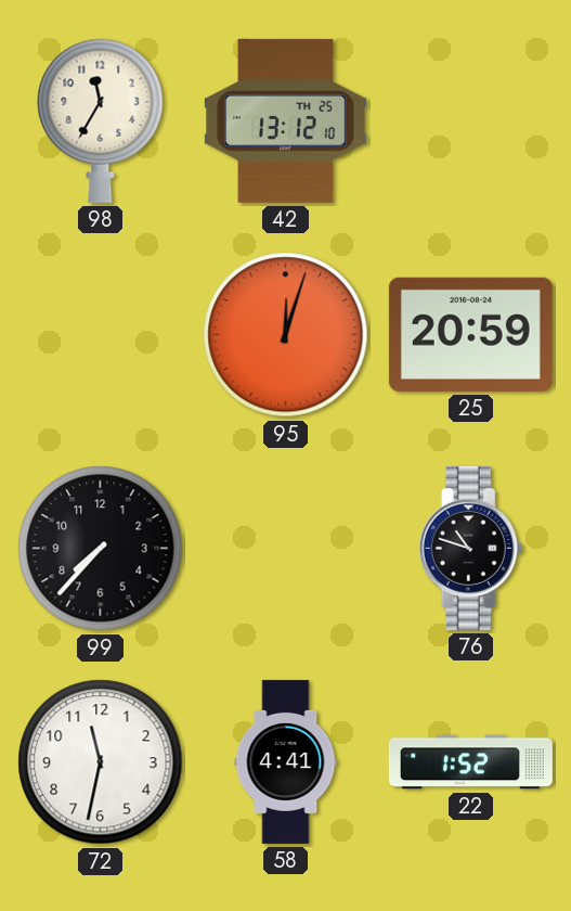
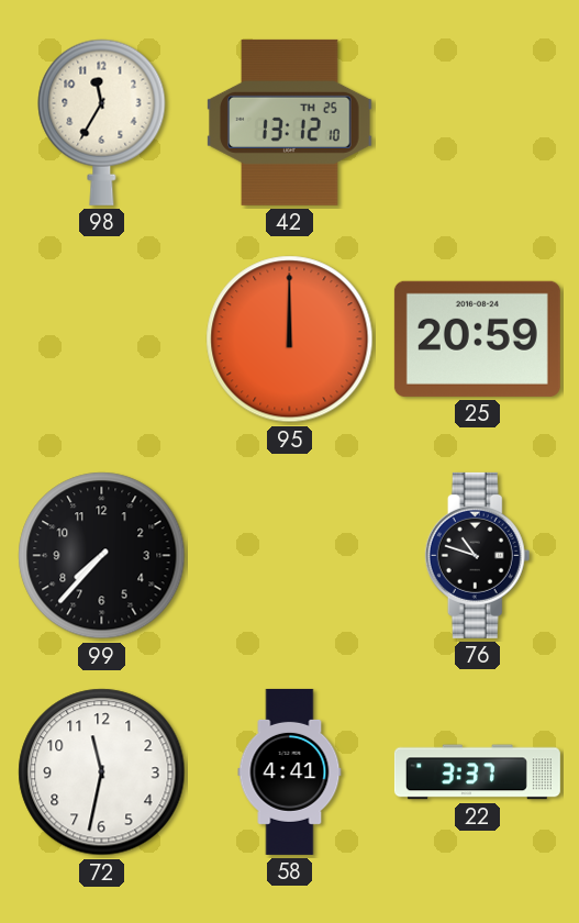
95: 12:03 -> 12:00
22: 1:52 -> 3:37
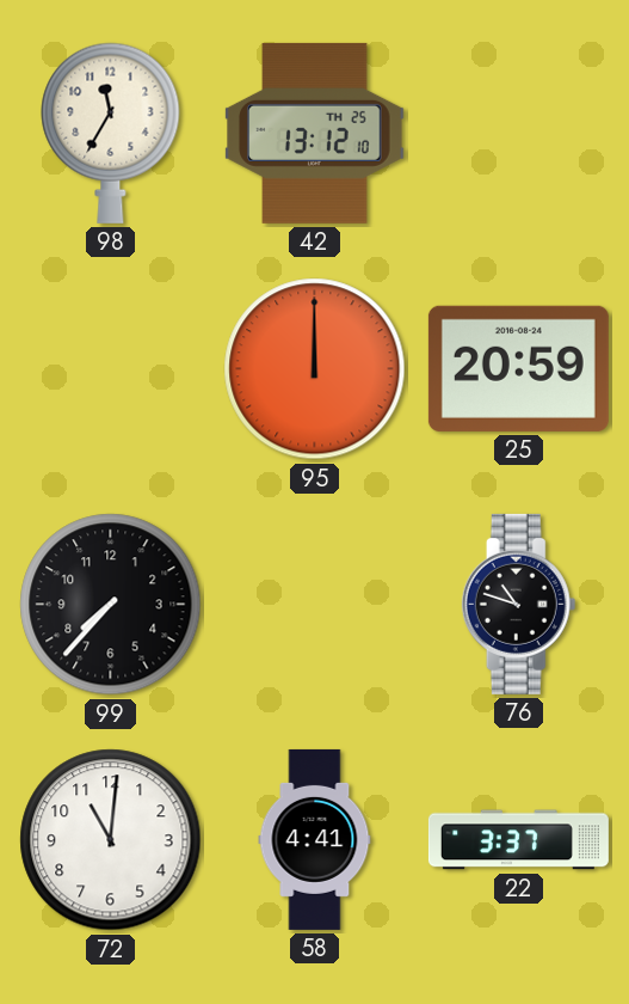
72: 11:32 -> 11:01
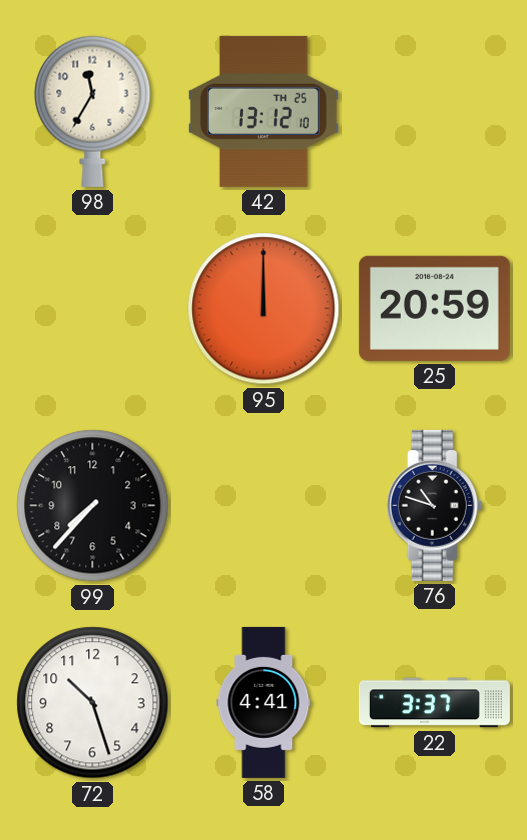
72: 11:01 -> 10:27
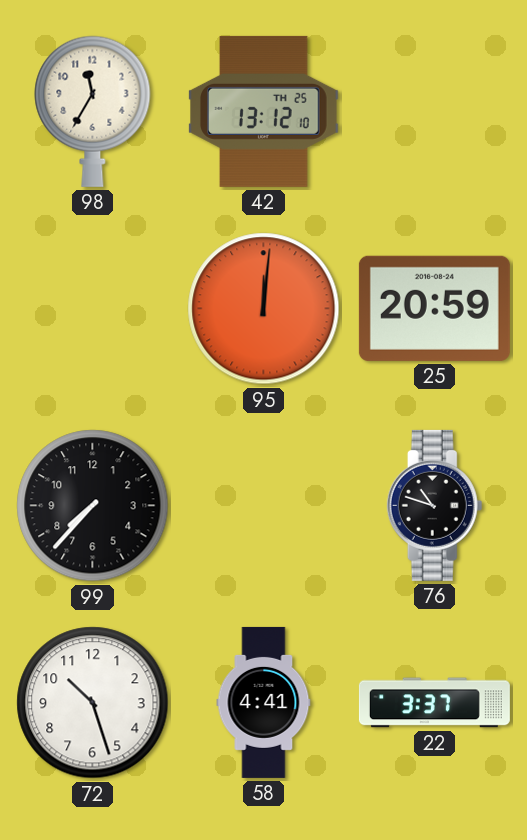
95: 12:00 -> 12:01
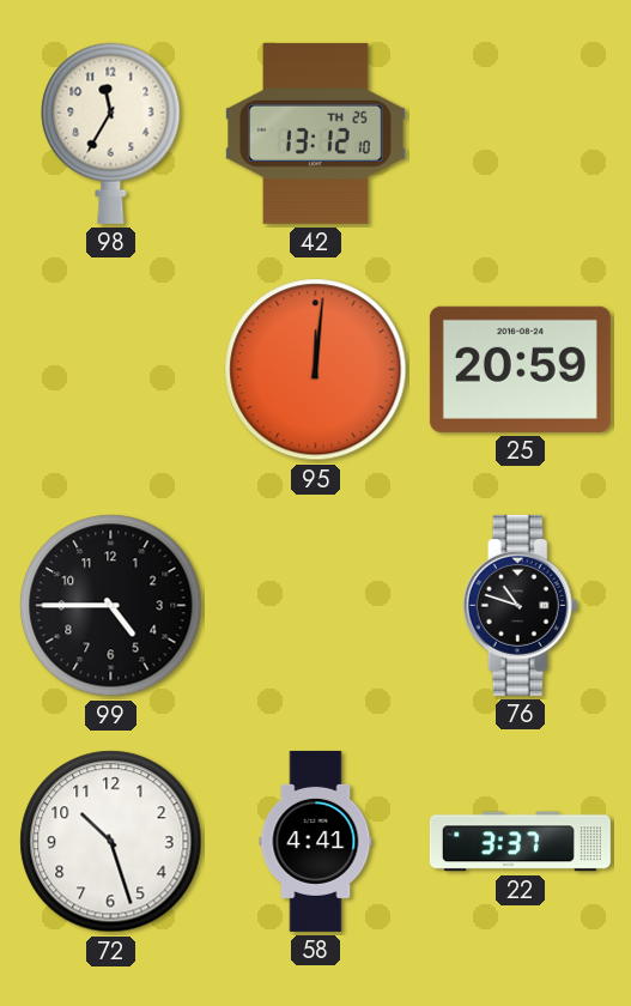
99: 7:37 -> 4:45
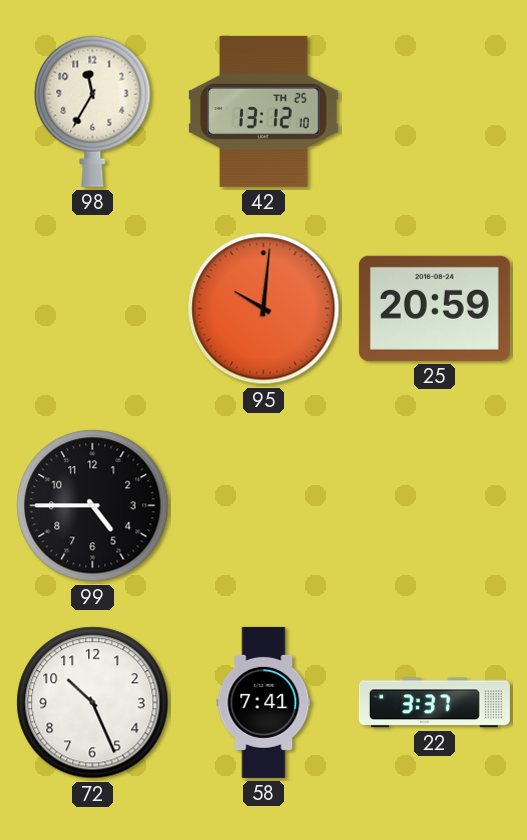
95: 12:01 -> 10:01
76: 10:48 -> none
72: 10:27 -> 10:26
58: 4:41 -> 7:41
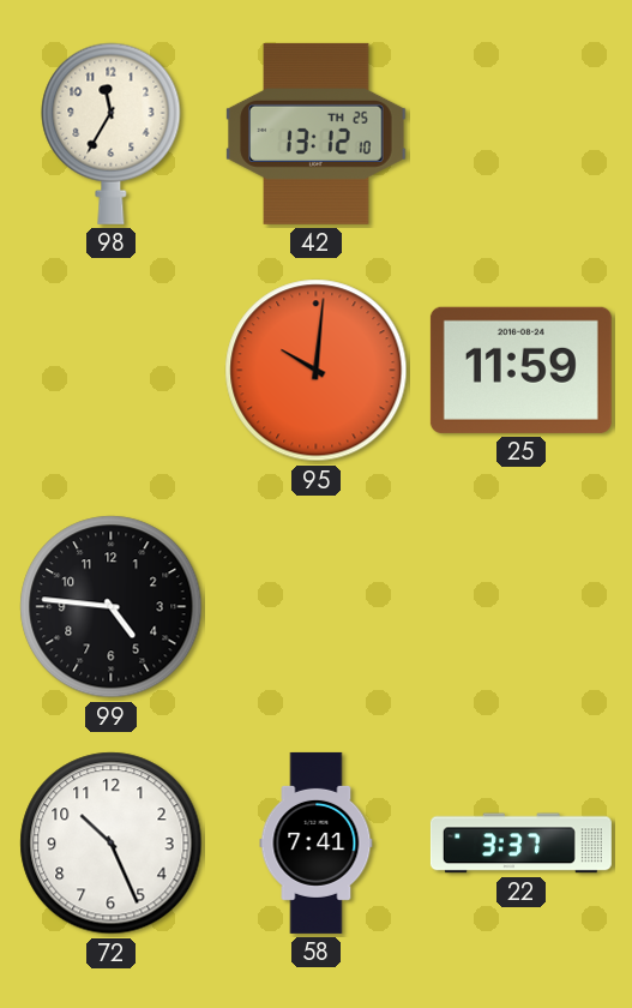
25: 20:59 -> 11:59
99: 4:45 -> 4:46
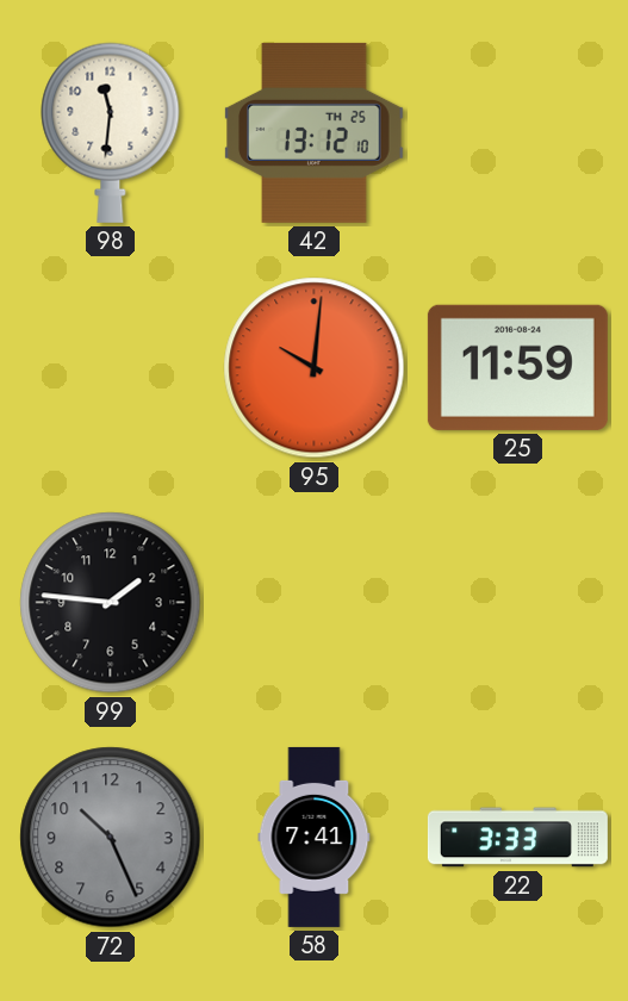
98: 11:35 -> 11:31
99: 4:46 -> 1:46
72 dial: white -> grey
22: 3:37 -> 3:33
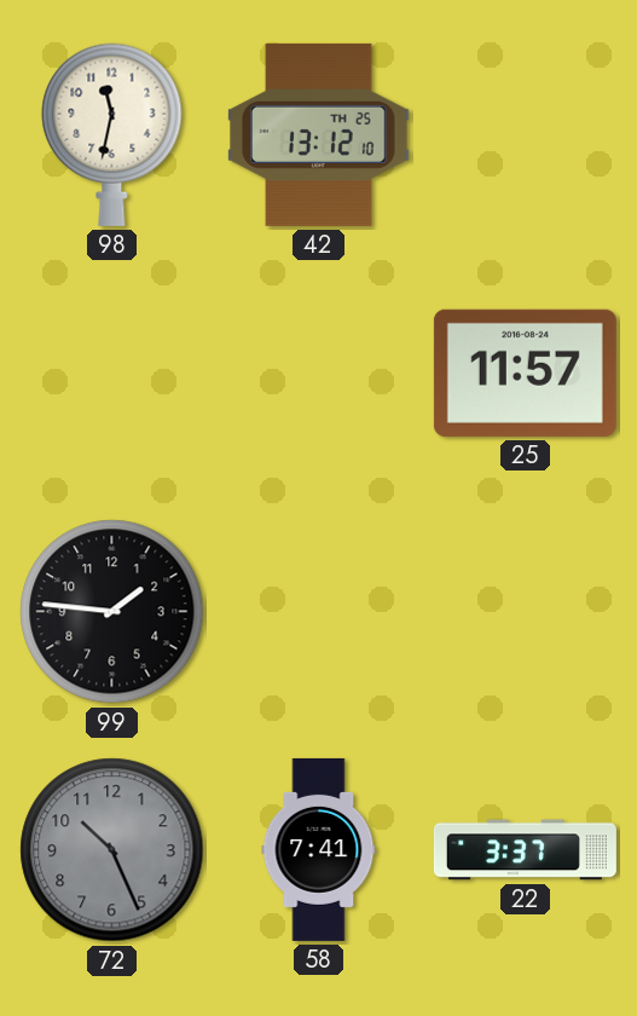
98: 11:31 -> 11:32
95: 10:01 -> none
25: 11:59 -> 11:57
22: 3:33 -> 3:37
